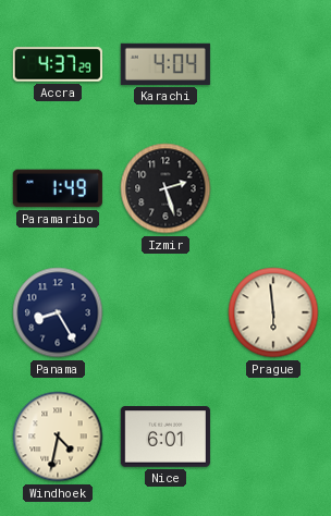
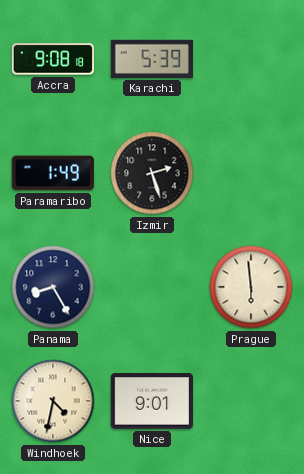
Accra: 4:37 -> 9:08
Karachi: 4:04 -> 5:39
Nice: 6:01 -> 9:01
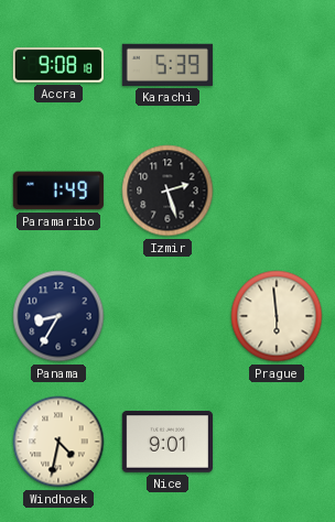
Panama: 8:25 -> 8:35
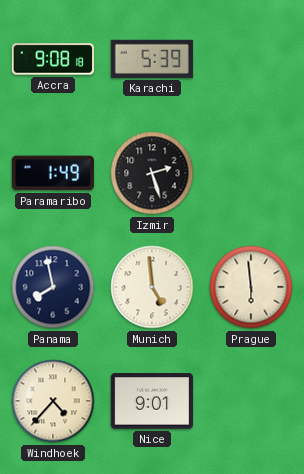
Panama: 8:35 -> 7:58
Munich: none -> 4:59
Windhoek: 4:32 -> 4:37
